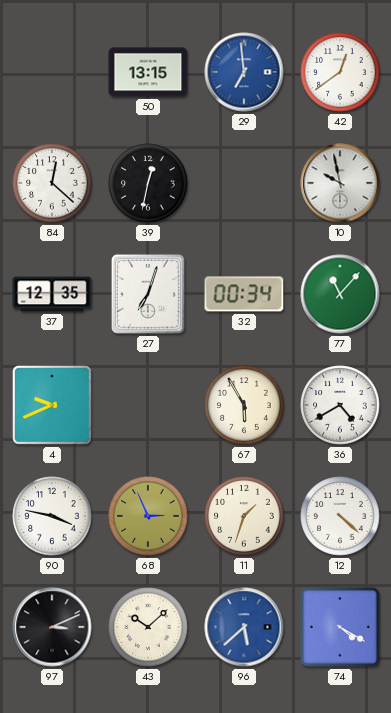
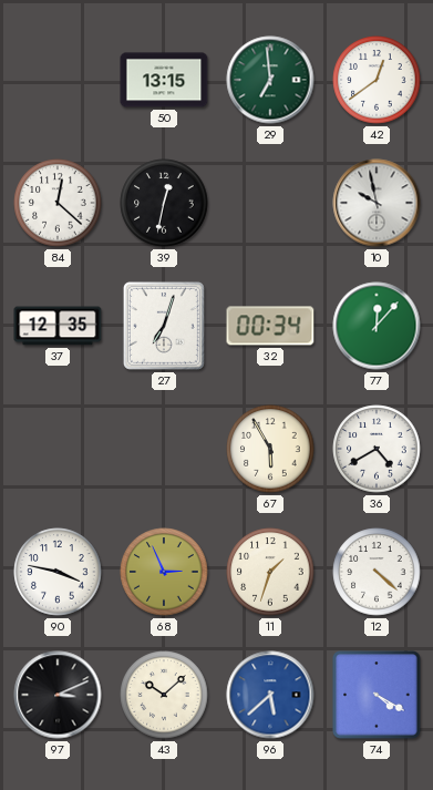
29 dial: blue -> green
77: 11:07 -> 12:07
4: 9:41 -> none
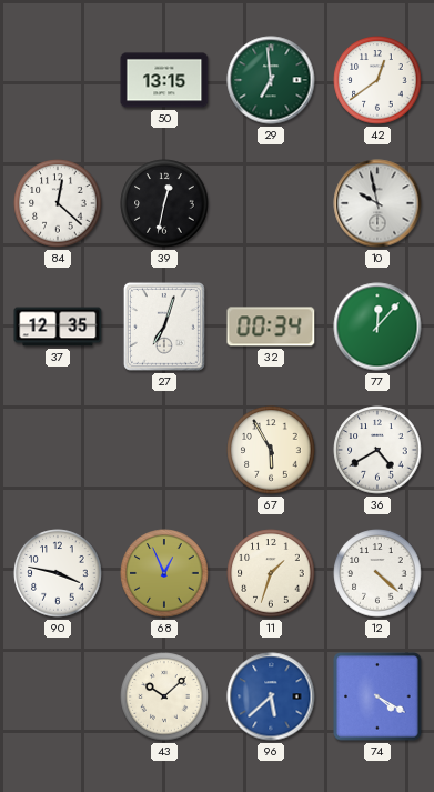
68: 2:56 -> 12:56
97: 3:11 -> none
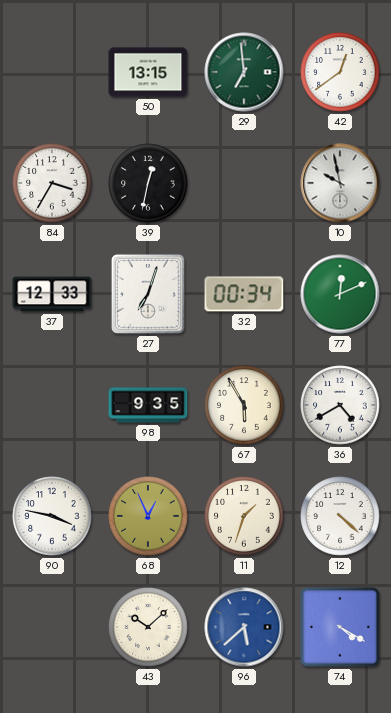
84: 12:22 -> 3:35
37: 12:35 -> 12:33
77: 12:07 -> 12:11
98: none -> 9:35
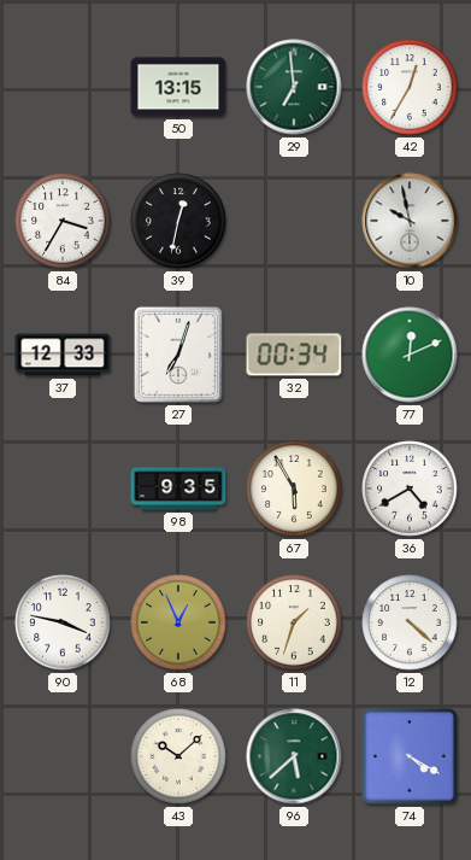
42: 12:39 -> 12:35
96 dial: blue -> green
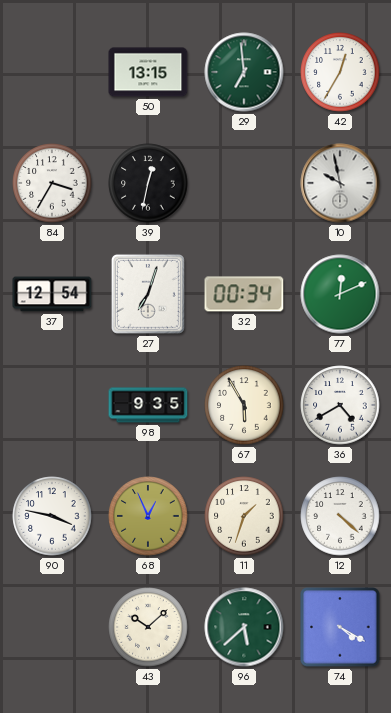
37: 12:33 -> 12:54
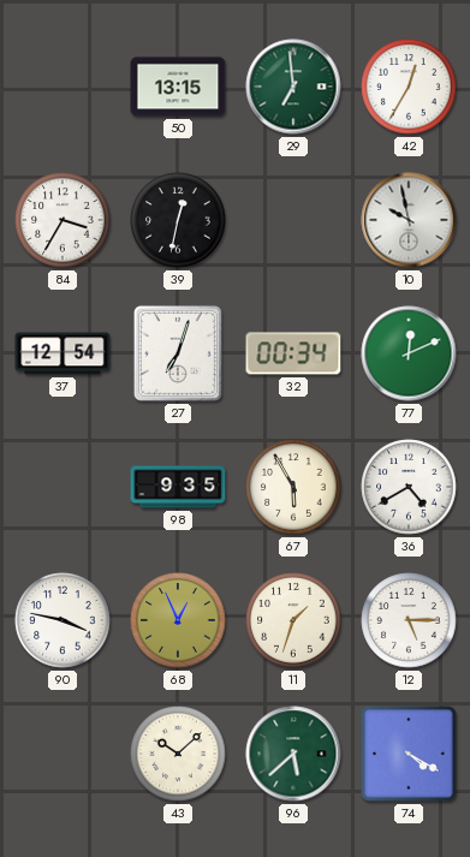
12: 4:22 -> 5:15
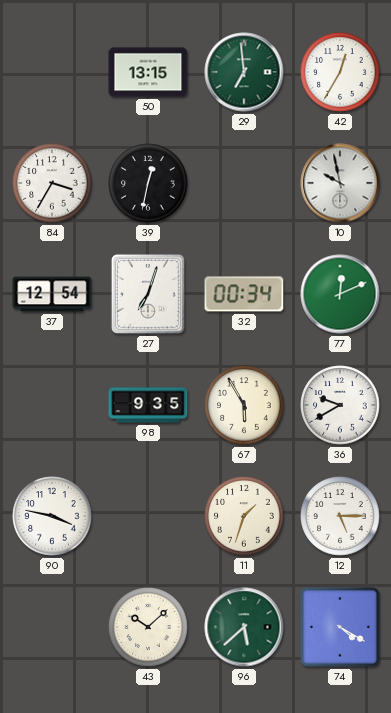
36: 4:40 -> 9:40
68: 12:56 -> none
